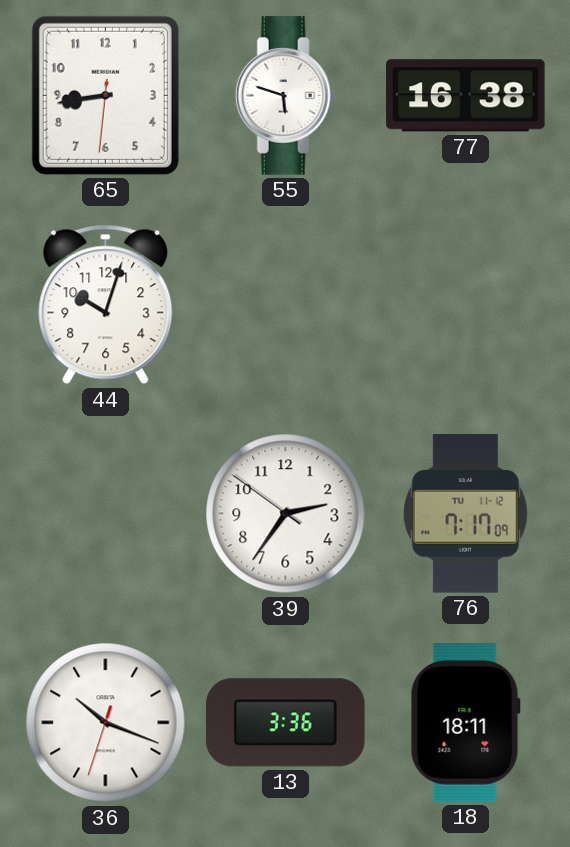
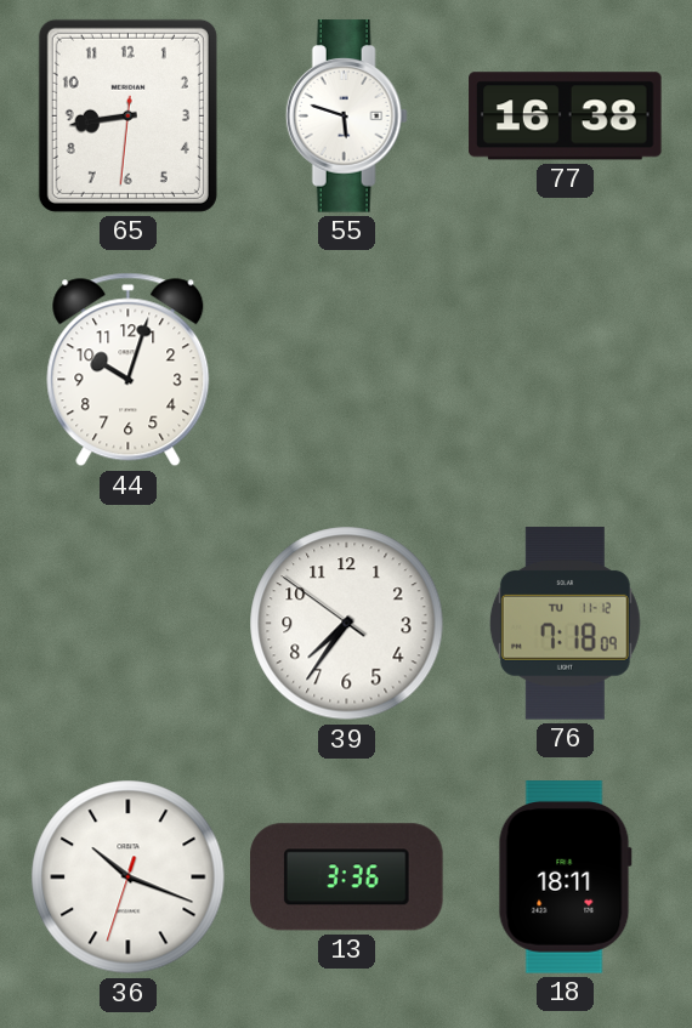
39: 2:35 -> 7:35
76: 7:17 -> 7:18
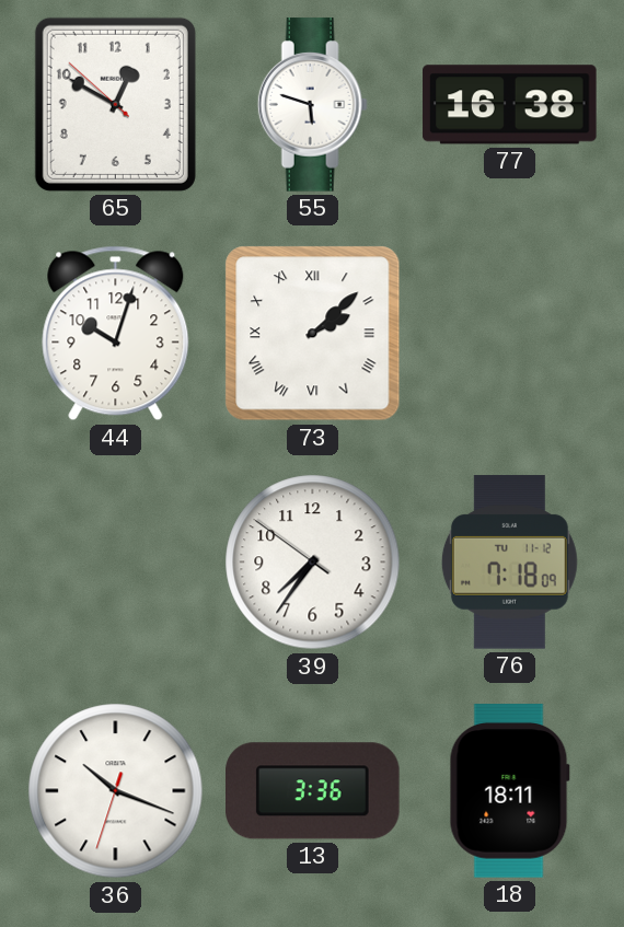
65: 8:43 -> 12:49
73: none -> 2:08
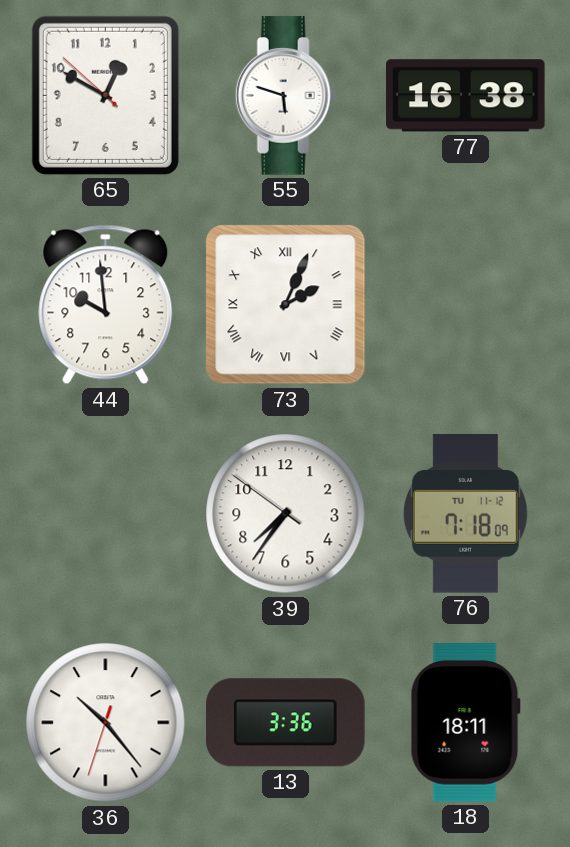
44: 10:03 -> 9:59
73: 2:08 -> 2:04
36: 10:18 -> 10:23
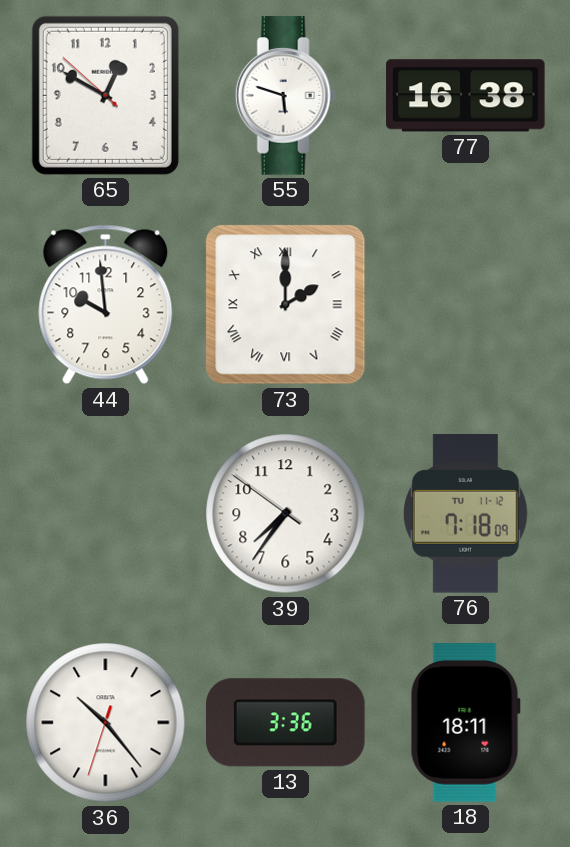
73: 2:04 -> 2:00
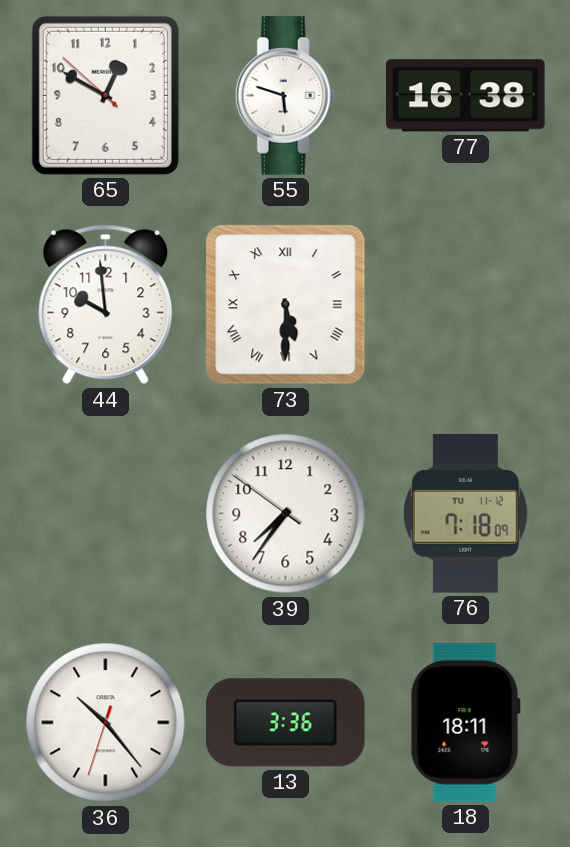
73: 2:00 -> 5:30
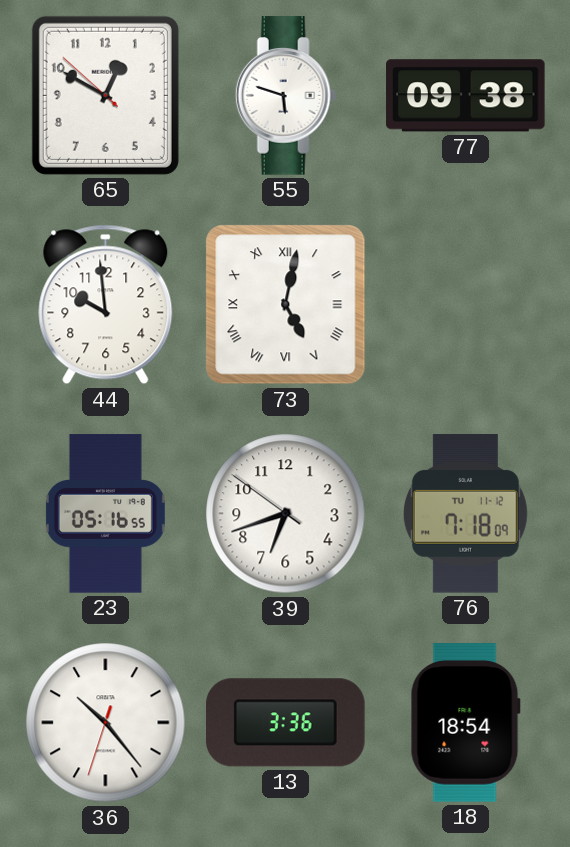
77: 16:38 -> 09:38
73: 5:30 -> 5:02
23: none -> 05:16
39: 7:35 -> 6:41
18: 18:11 -> 18:54
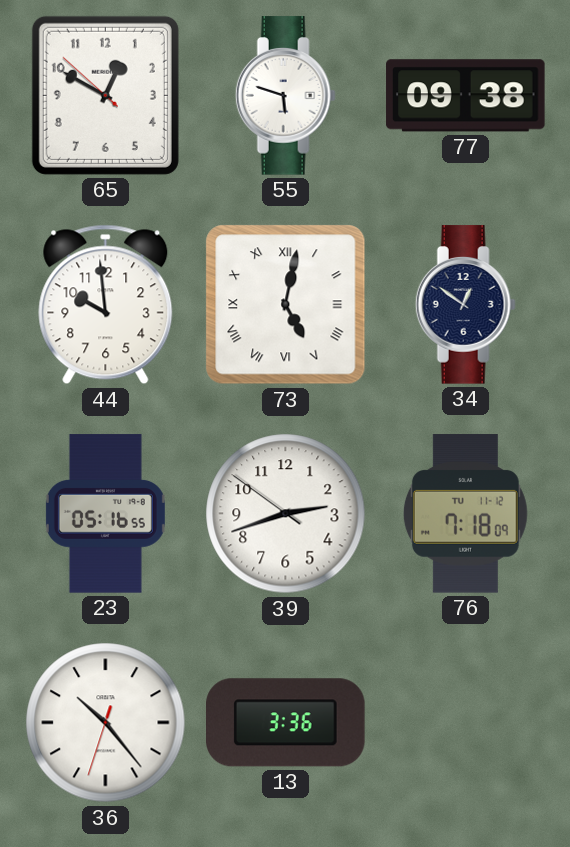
34: none -> 12:51
39: 6:41 -> 2:41
18: 18:54 -> none
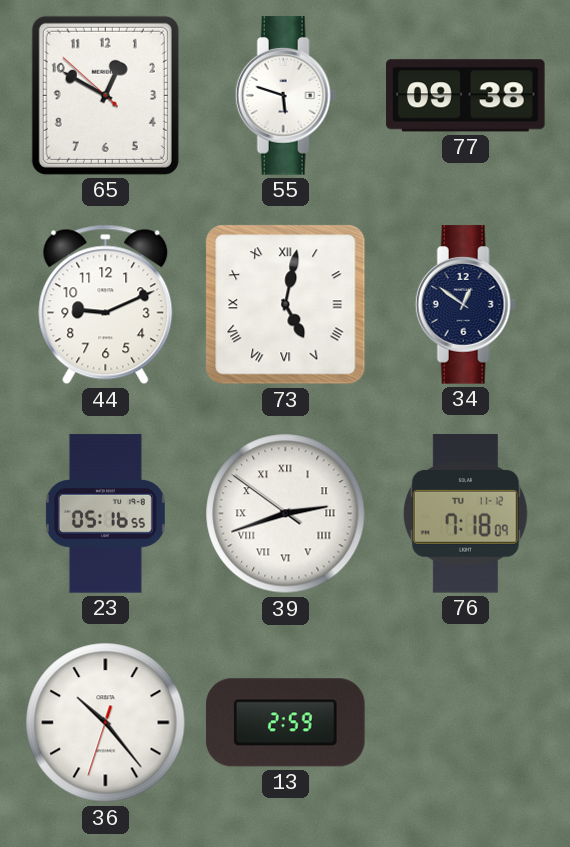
44: 9:59 -> 9:11
39 numerals: Arabic -> Roman
13: 3:36 -> 2:59
